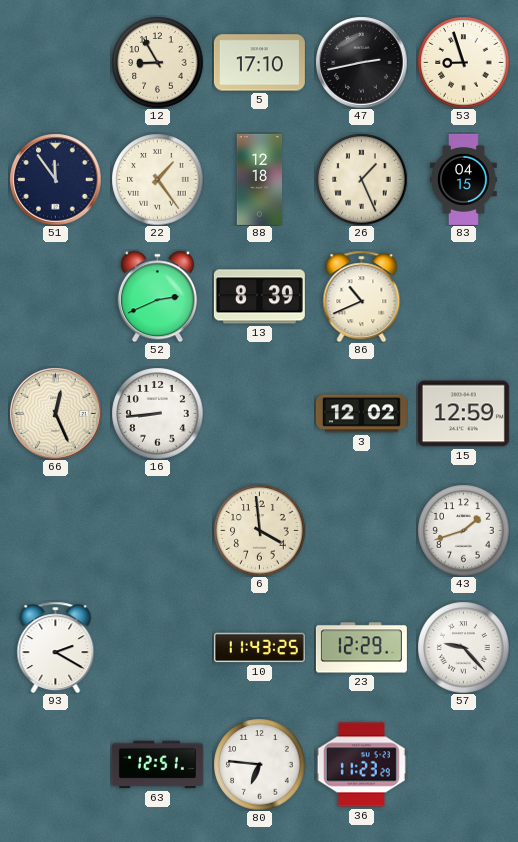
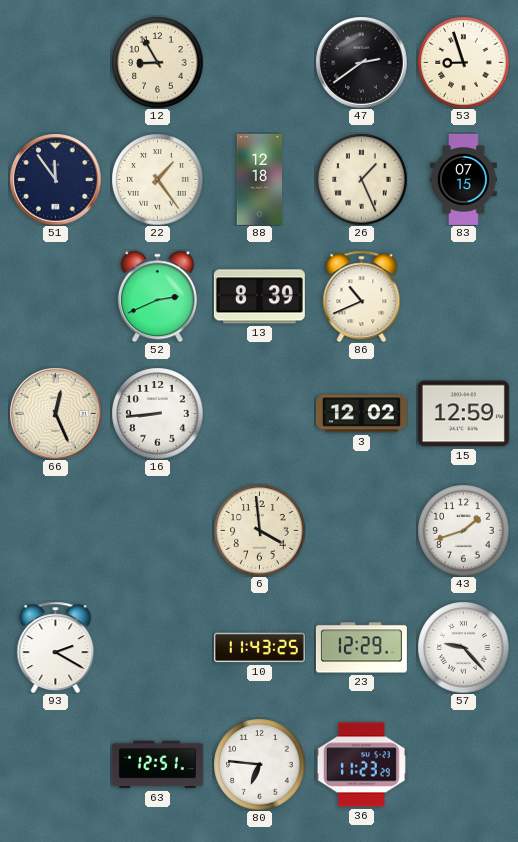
5: 17:10 -> none
47: 2:43 -> 2:39
83: 04:15 -> 07:15
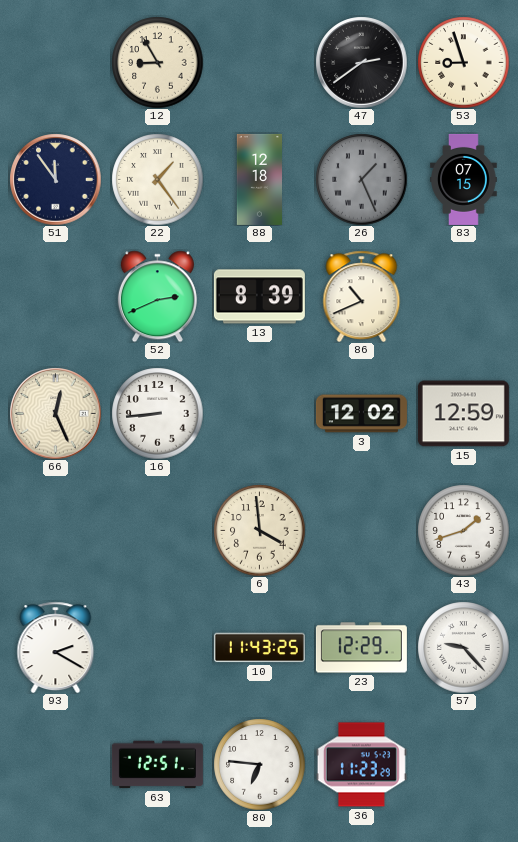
26 dial: cream -> grey
